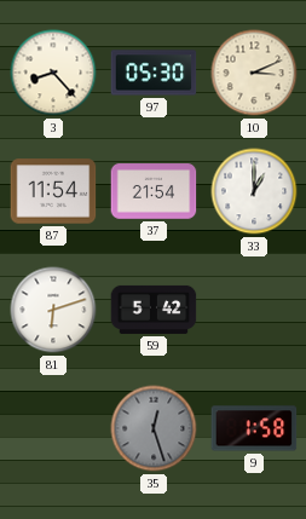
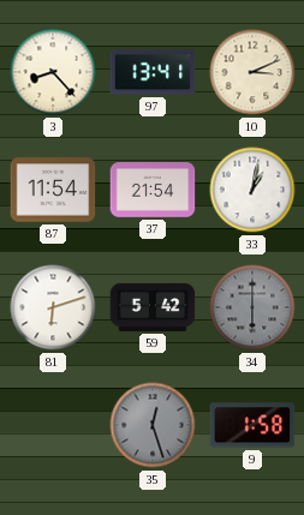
97: 05:30 -> 13:41
33: 1:00 -> 1:02
34: none -> 6:00
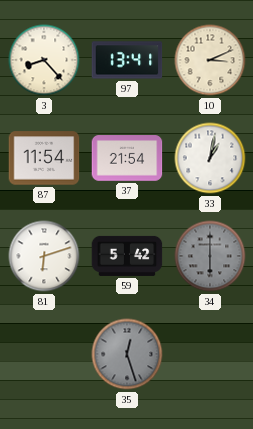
9: 1:58 -> none
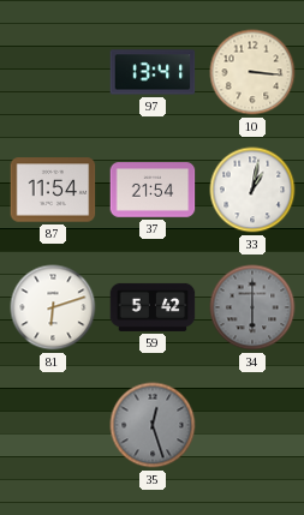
3: 8:23 -> none
10: 3:11 -> 3:16
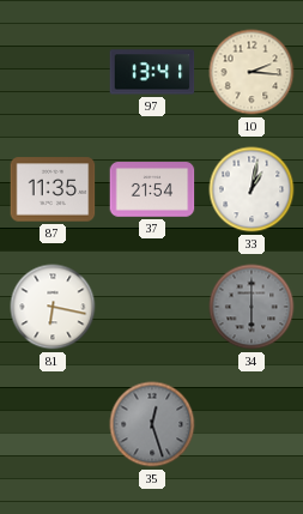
10: 3:16 -> 2:16
87: 11:54 -> 11:35
81: 6:12 -> 6:17
59: 5:42 -> none
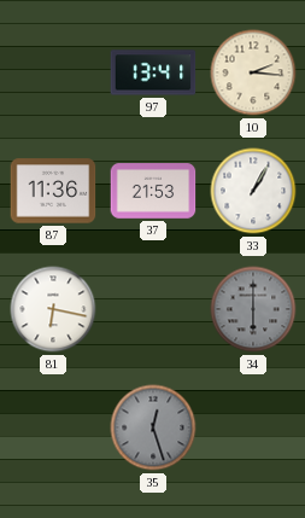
87: 11:35 -> 11:36
37: 21:54 -> 21:53
33: 1:02 -> 1:05
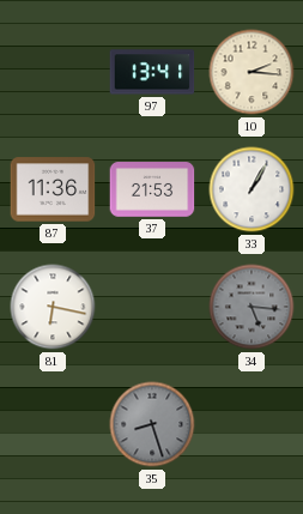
34: 6:00 -> 5:16
35: 12:27 -> 8:27
